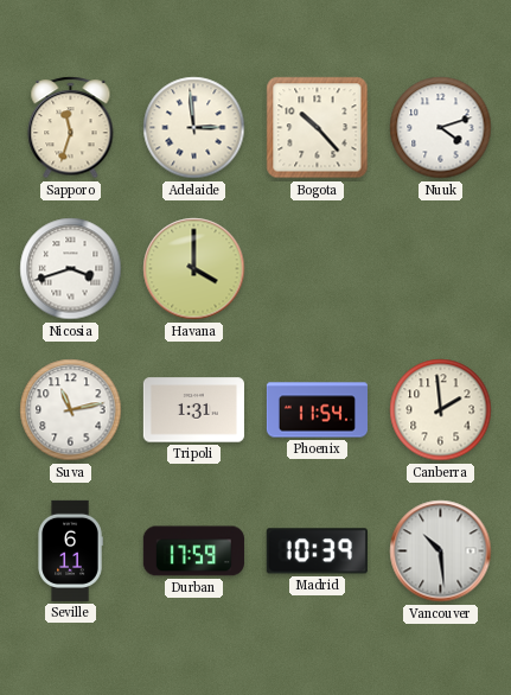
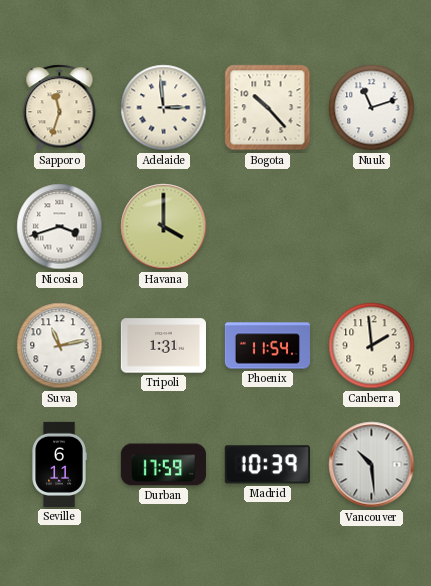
Nuuk: 4:12 -> 11:12
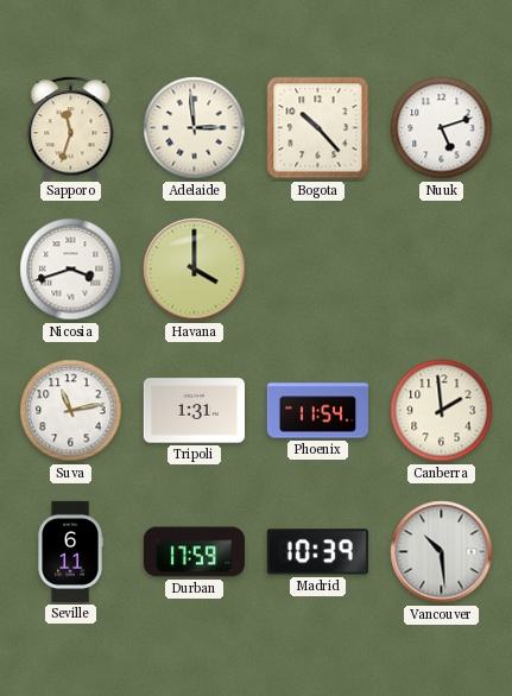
Nuuk: 11:12 -> 5:12
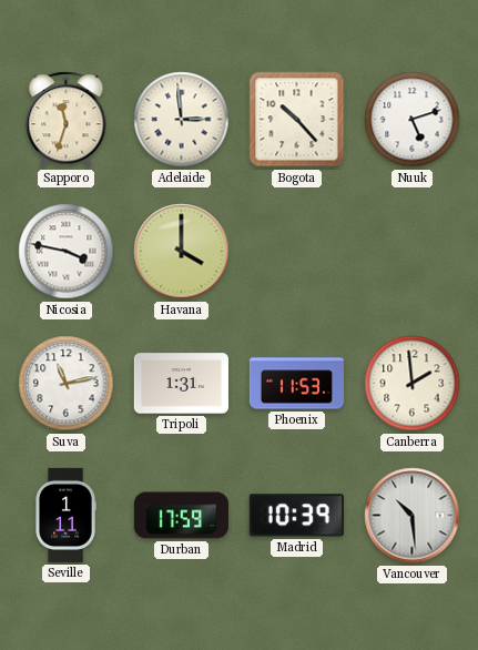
Nicosia: 3:42 -> 3:47
Phoenix: 11:54 -> 11:53
Seville: 6:11 -> 1:11
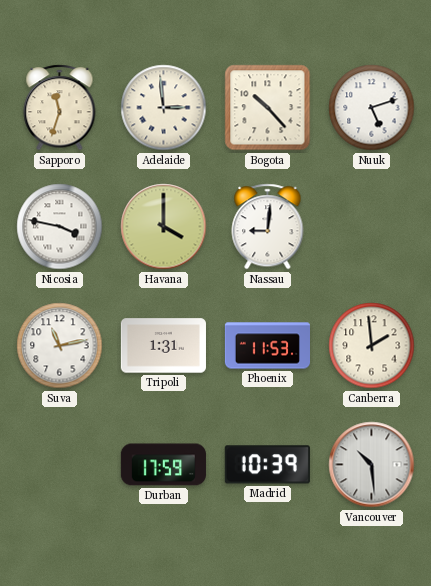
Nassau: none -> 9:01
Seville: 1:11 -> none
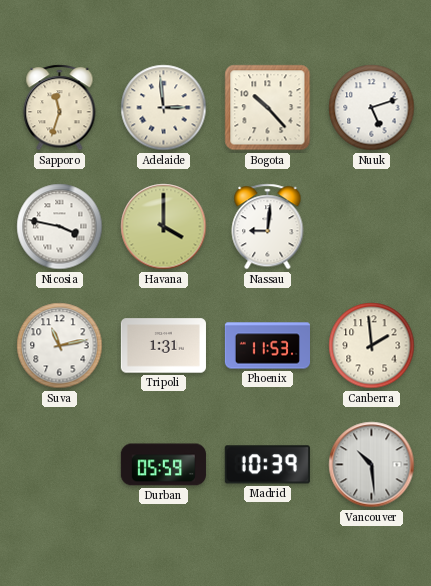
Durban: 17:59 -> 05:59
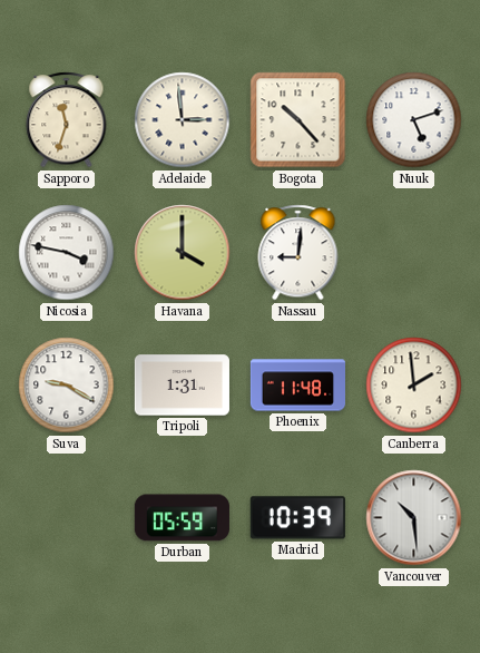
Suva: 11:13 -> 9:20
Phoenix: 11:53 -> 11:48
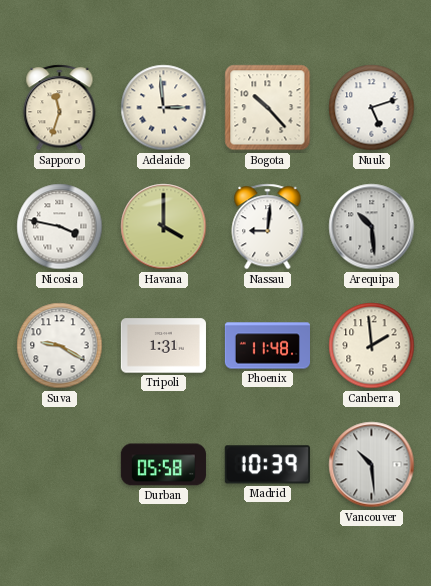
Arequipa: none -> 10:29
Durban: 05:59 -> 05:58
